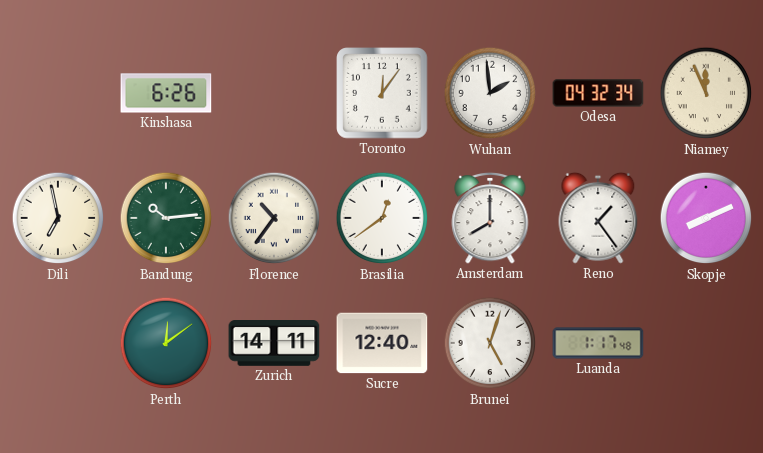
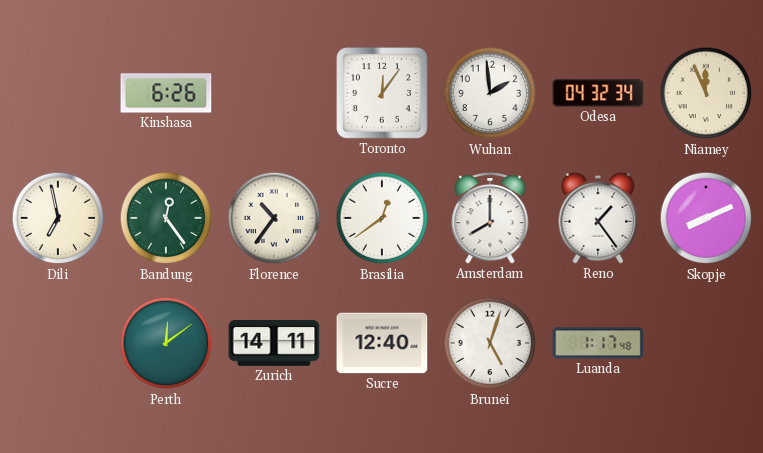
Bandung: 10:14 -> 12:24
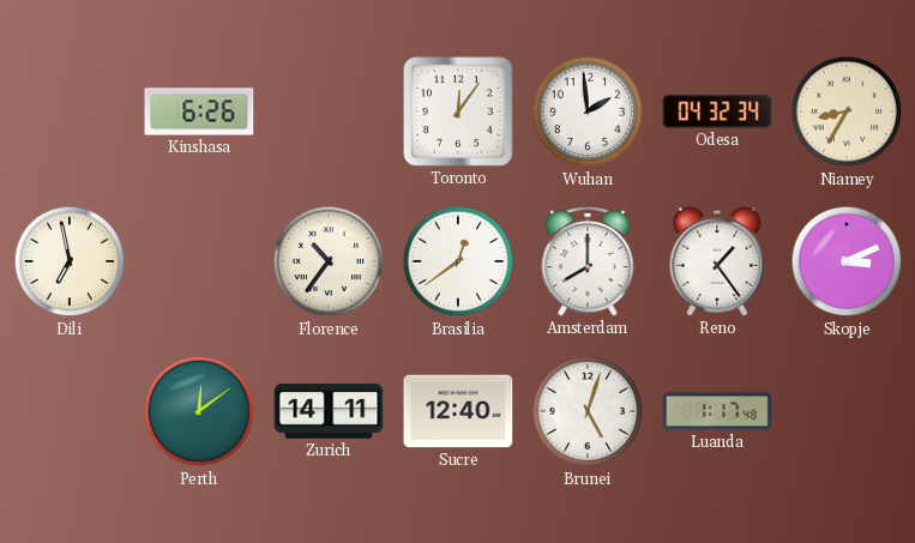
Niamey: 11:56 -> 8:35
Bandung: 12:24 -> none
Skopje: 8:11 -> 3:11
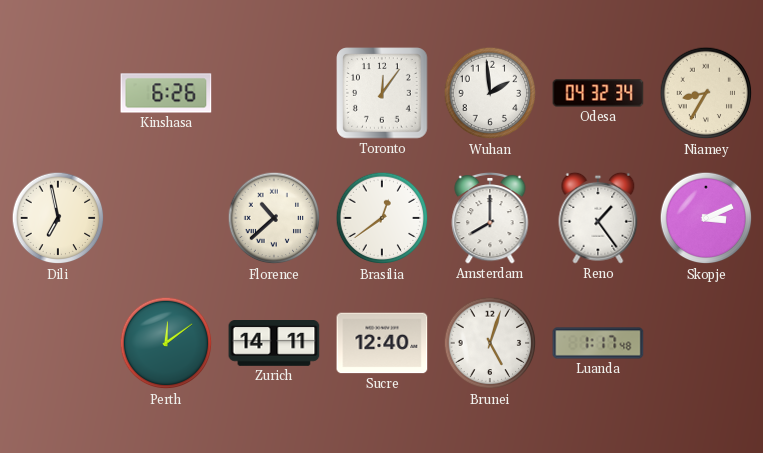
Florence: 10:36 -> 10:38
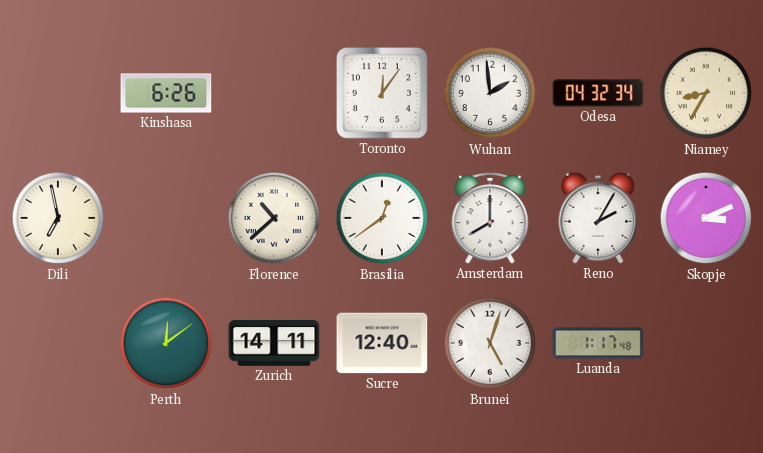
Reno: 1:24 -> 2:05
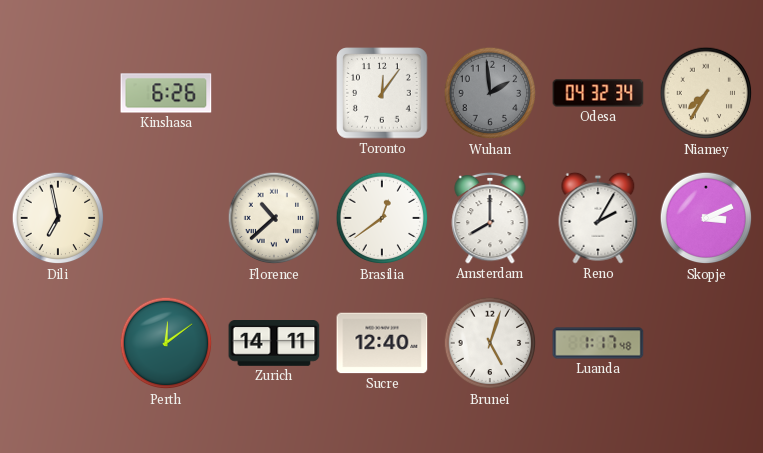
Wuhan dial: white -> grey
Niamey: 8:35 -> 7:35
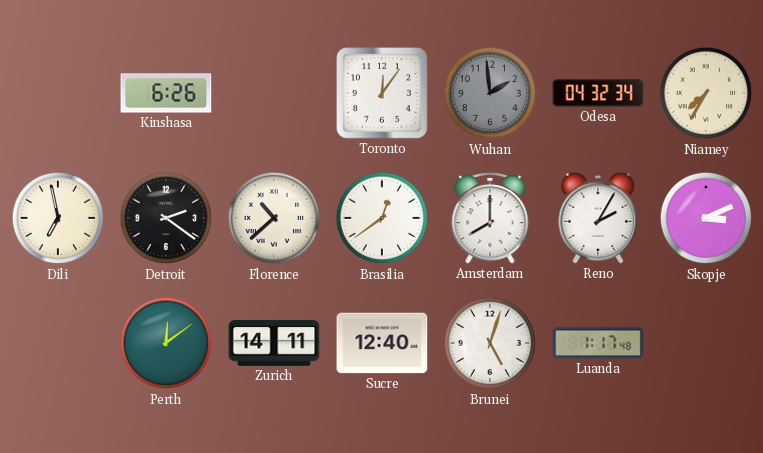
Detroit: none -> 2:21
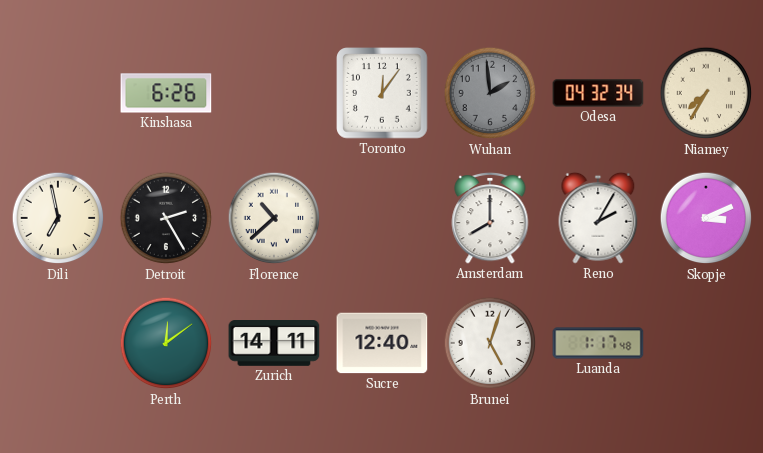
Detroit: 2:21 -> 2:25
Brasilia: 12:39 -> none
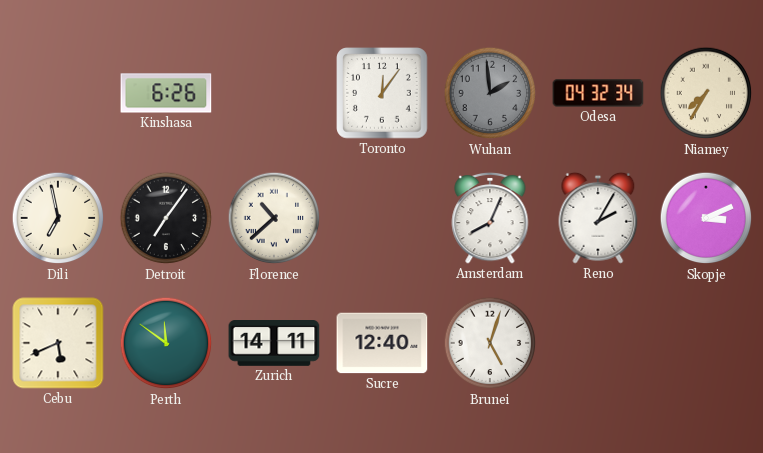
Detroit: 2:25 -> 7:06
Amsterdam: 8:00 -> 8:04
Cebu: none -> 5:41
Perth: 12:09 -> 11:51
Luanda: 1:17 -> none
